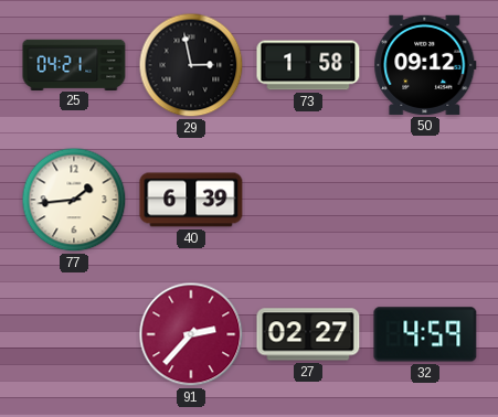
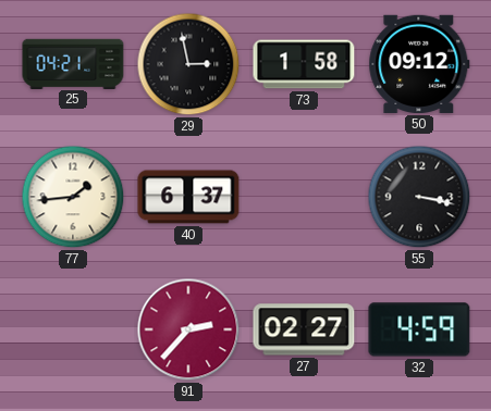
40: 6:39 -> 6:37
55: none -> 3:17
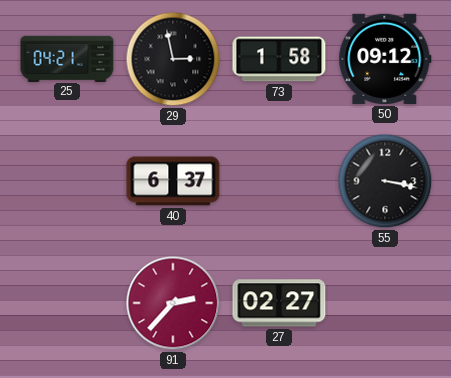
77: 1:44 -> none
32: 4:59 -> none
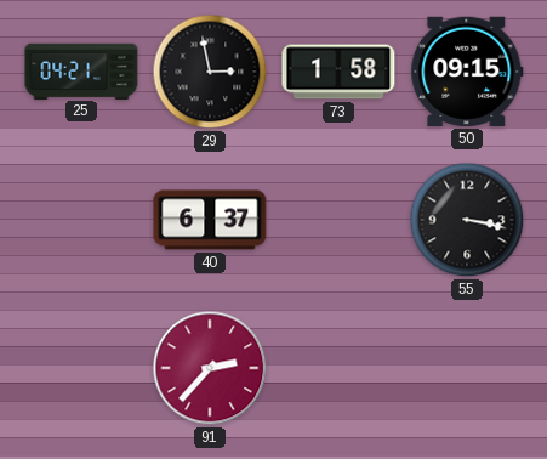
50: 09:12 -> 09:15
27: 02:27 -> none
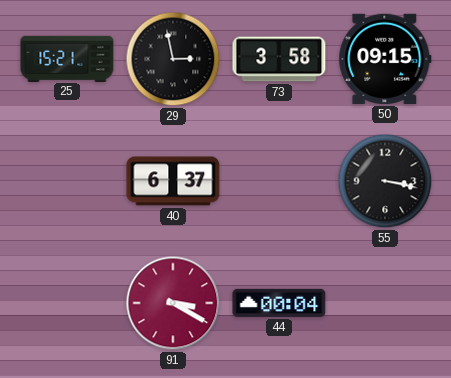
25: 04:21 -> 15:21
73: 1:58 -> 3:58
91: 2:37 -> 3:20
44: none -> 00:04
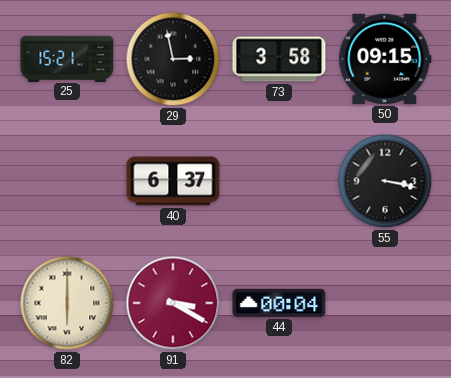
82: none -> 6:00
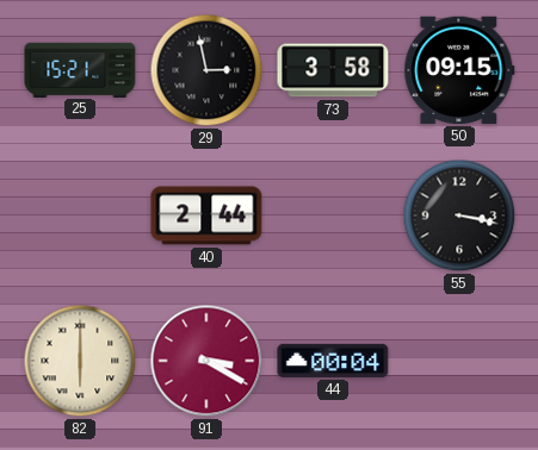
40: 6:37 -> 2:44
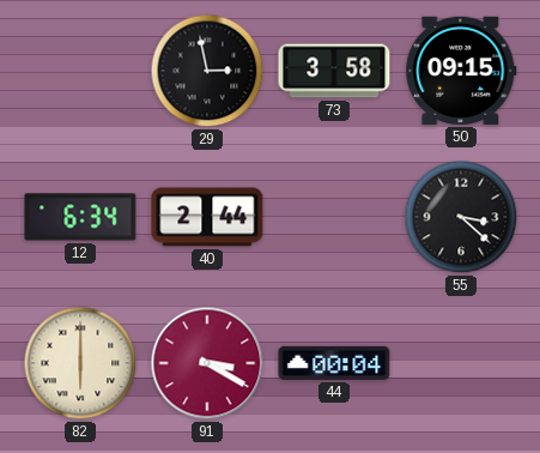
25: 15:21 -> none
12: none -> 6:34
55: 3:17 -> 3:22
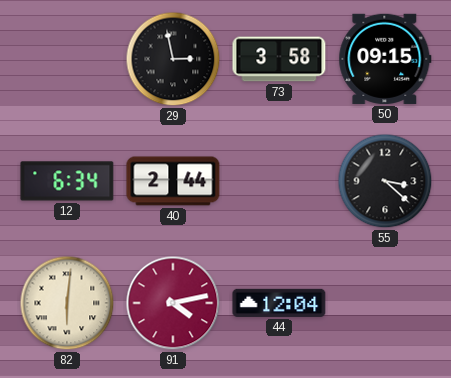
82: 6:00 -> 6:01
91: 3:20 -> 4:13
44: 00:04 -> 12:04
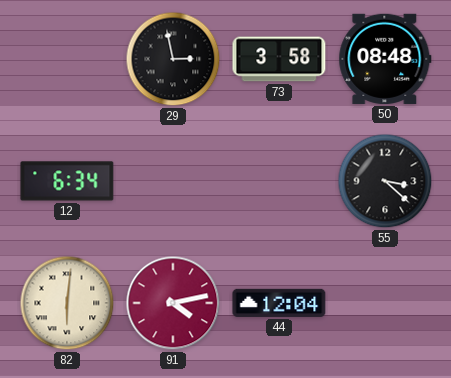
50: 09:15 -> 08:48
40: 2:44 -> none
